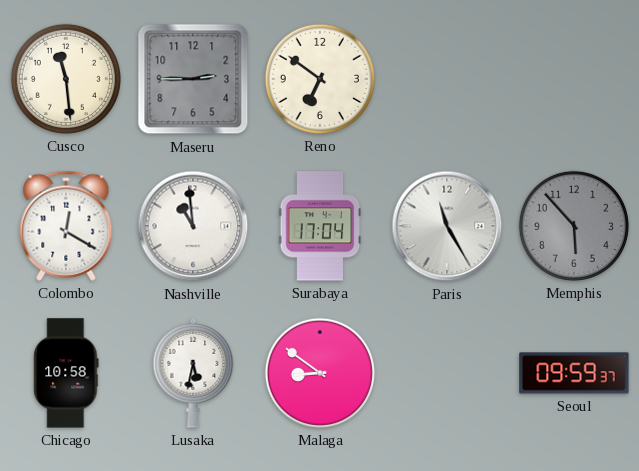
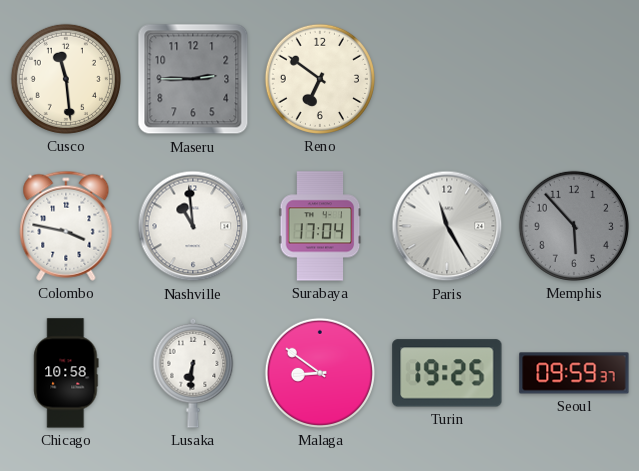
Colombo: 12:20 -> 3:47
Lusaka: 5:32 -> 6:31
Turin: none -> 19:25
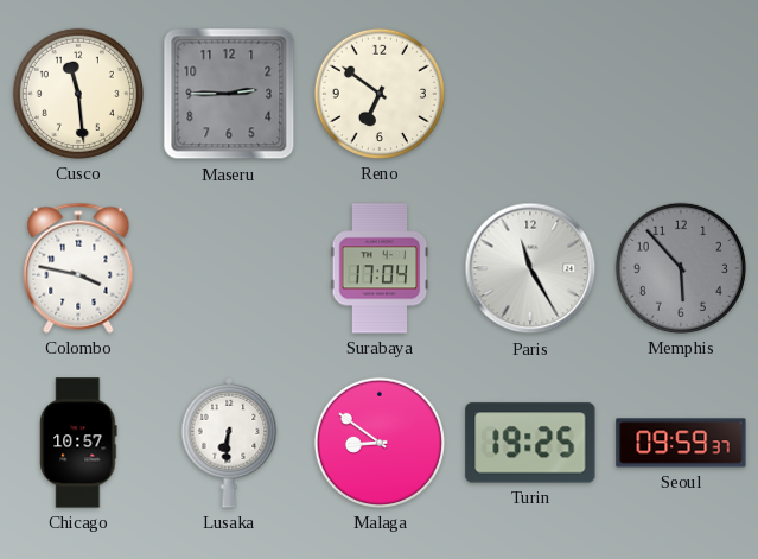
Nashville: 10:59 -> none
Chicago: 10:58 -> 10:57
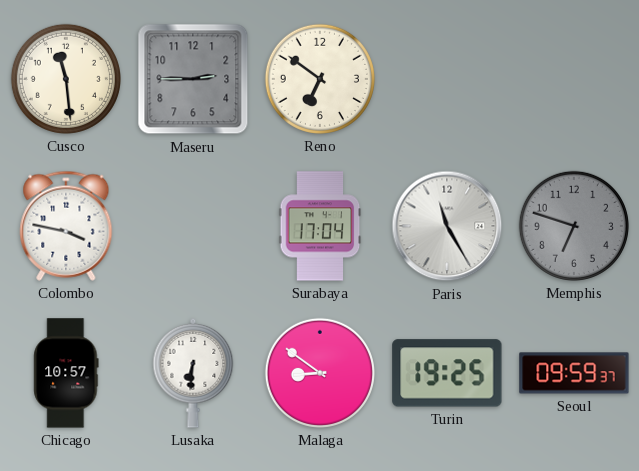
Memphis: 5:53 -> 6:48
